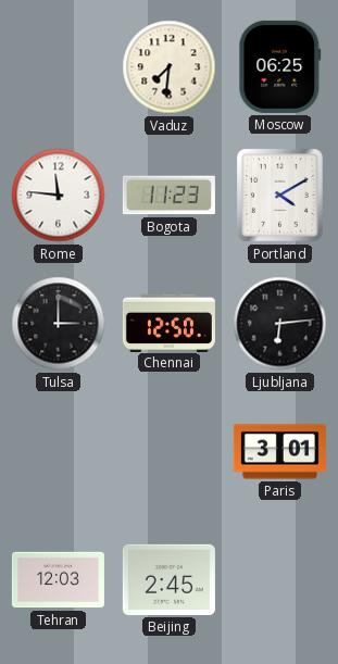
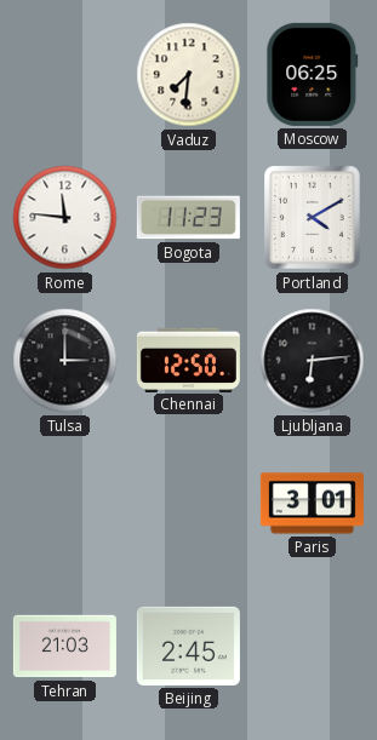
Tehran: 12:03 -> 21:03
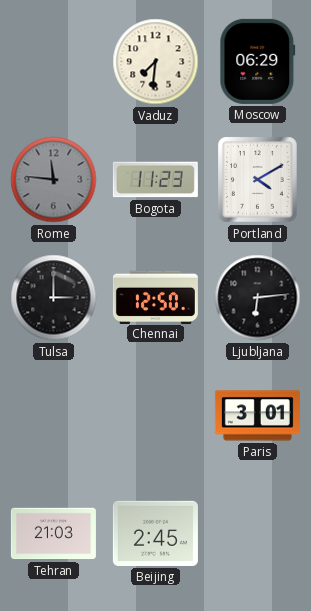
Moscow: 06:25 -> 06:29
Rome dial: white -> grey
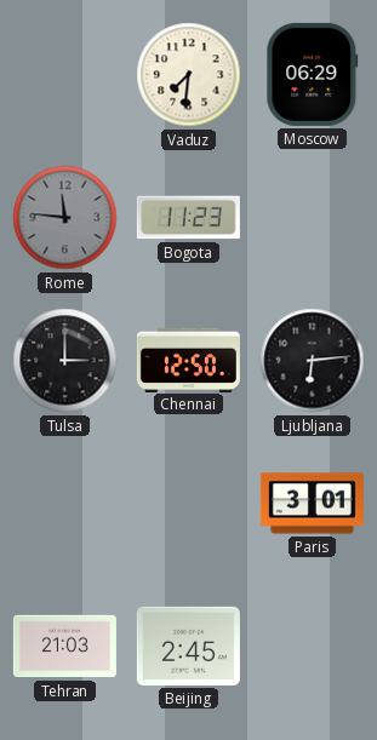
Portland: 4:10 -> none
